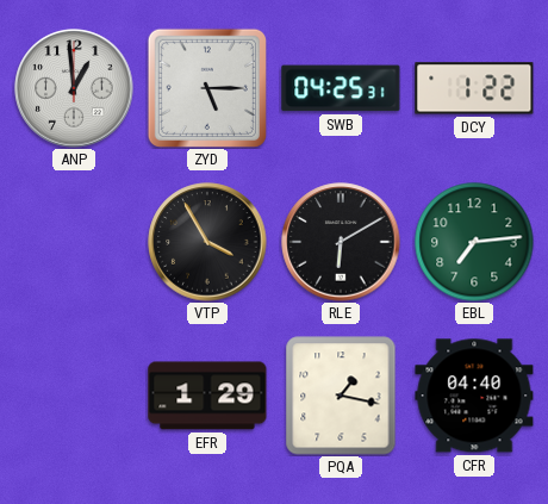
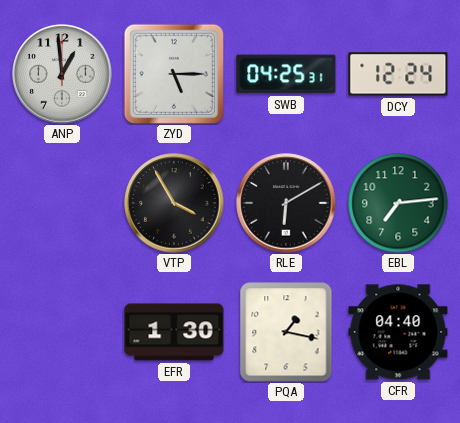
DCY: 1:22 -> 12:24
EFR: 1:29 -> 1:30
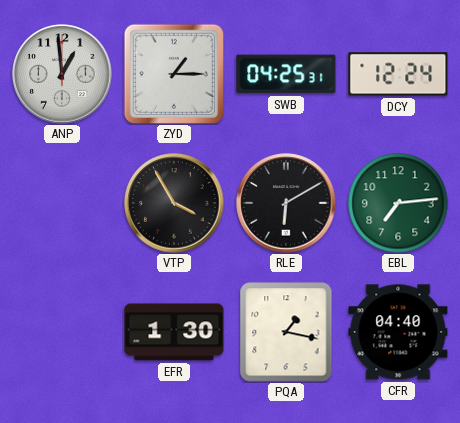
ZYD: 5:15 -> 1:15
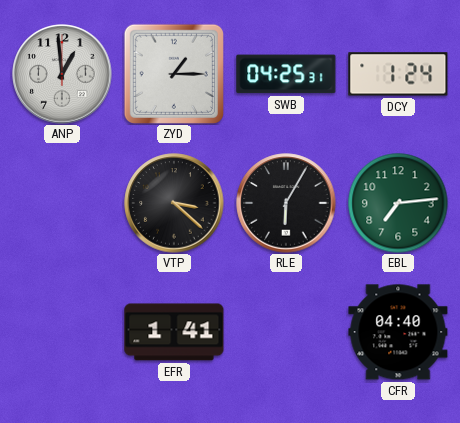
DCY: 12:24 -> 1:24
VTP: 3:55 -> 3:22
RLE: 6:10 -> 6:05
EFR: 1:30 -> 1:41
PQA: 1:17 -> none
